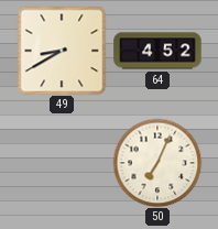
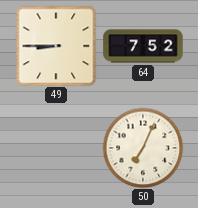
49: 8:40 -> 8:45
64: 4:52 -> 7:52
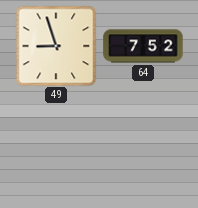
49: 8:45 -> 8:57
50: 7:04 -> none
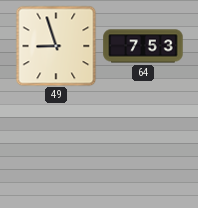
64: 7:52 -> 7:53
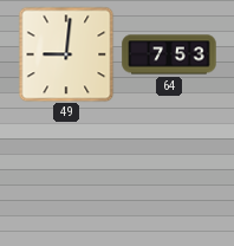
49: 8:57 -> 9:01
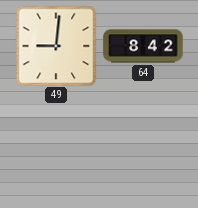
64: 7:53 -> 8:42
